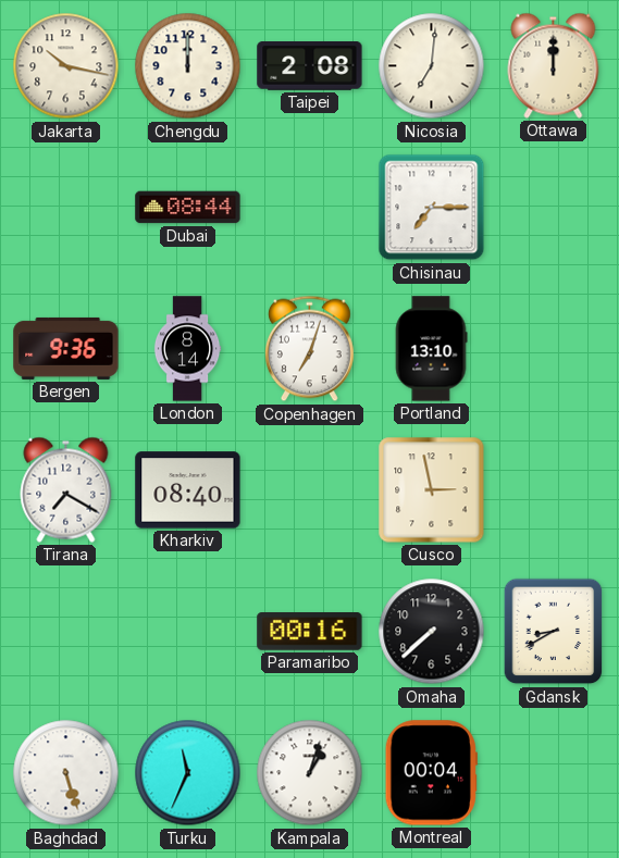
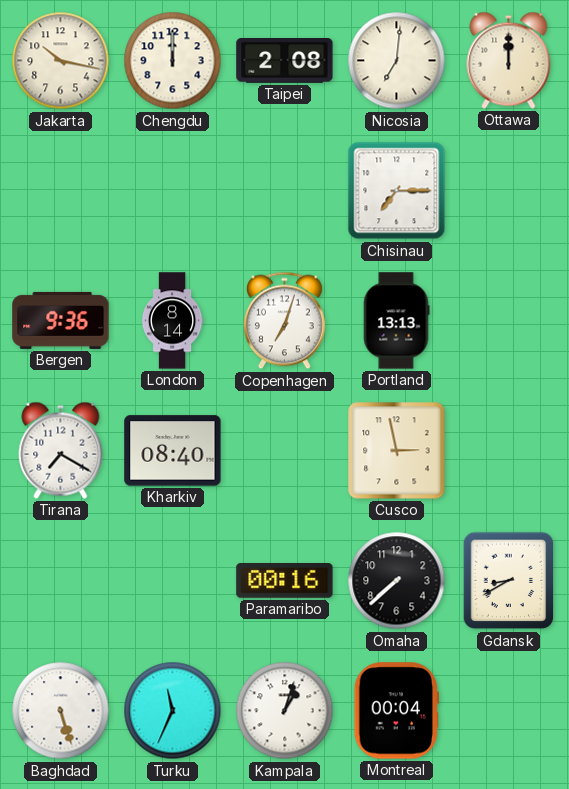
Dubai: 08:44 -> none
Portland: 13:10 -> 13:13
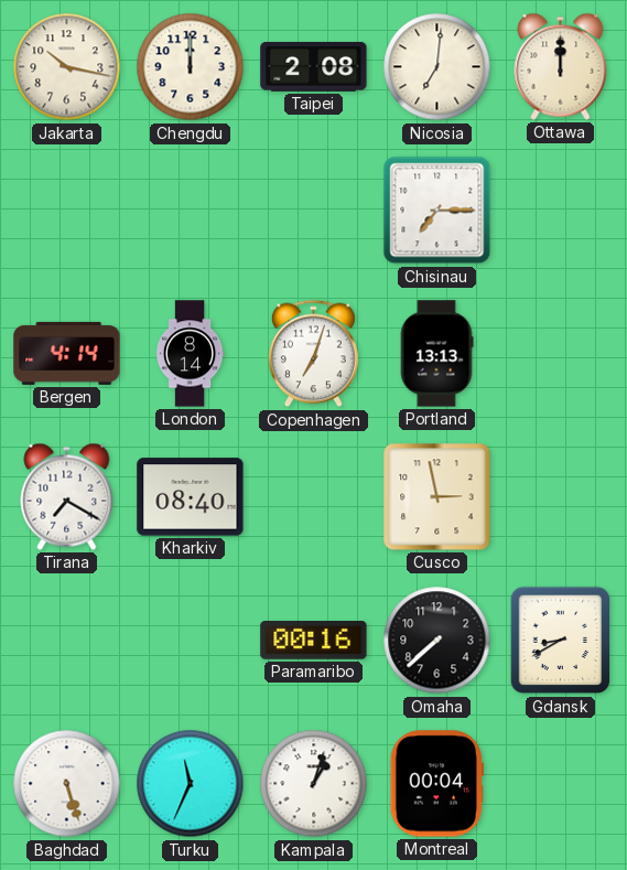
Bergen: 9:36 -> 4:14
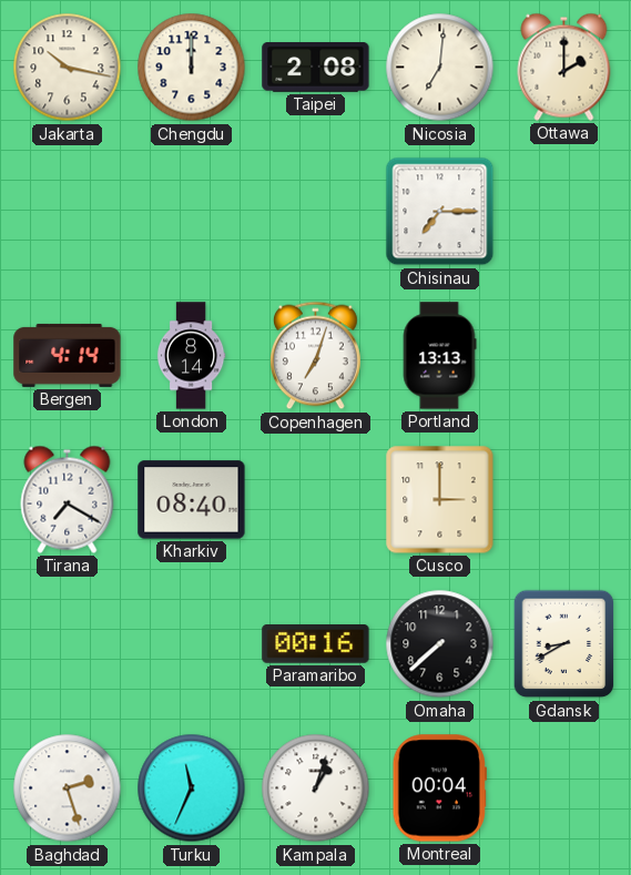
Ottawa: 12:00 -> 2:00
Cusco: 2:58 -> 3:00
Baghdad: 5:27 -> 2:27
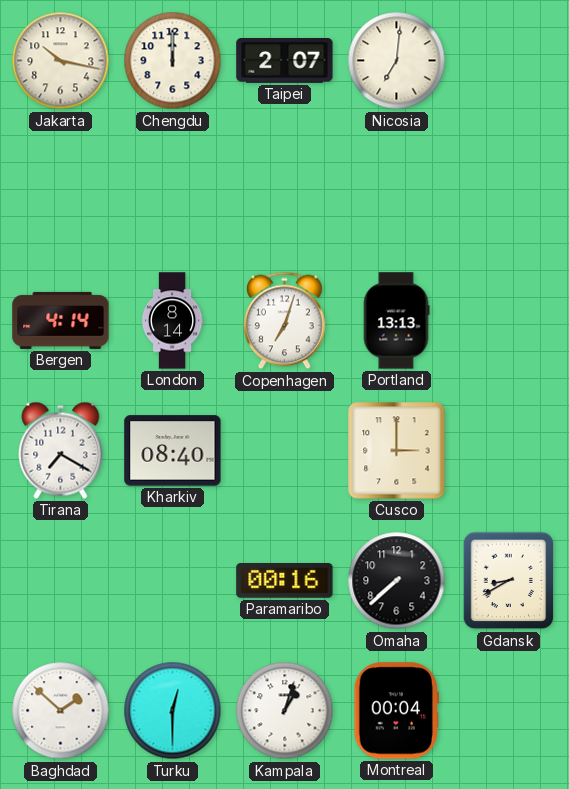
Taipei: 2:08 -> 2:07
Ottawa: 2:00 -> none
Chisinau: 7:15 -> none
Baghdad: 2:27 -> 1:52
Turku: 11:34 -> 12:30
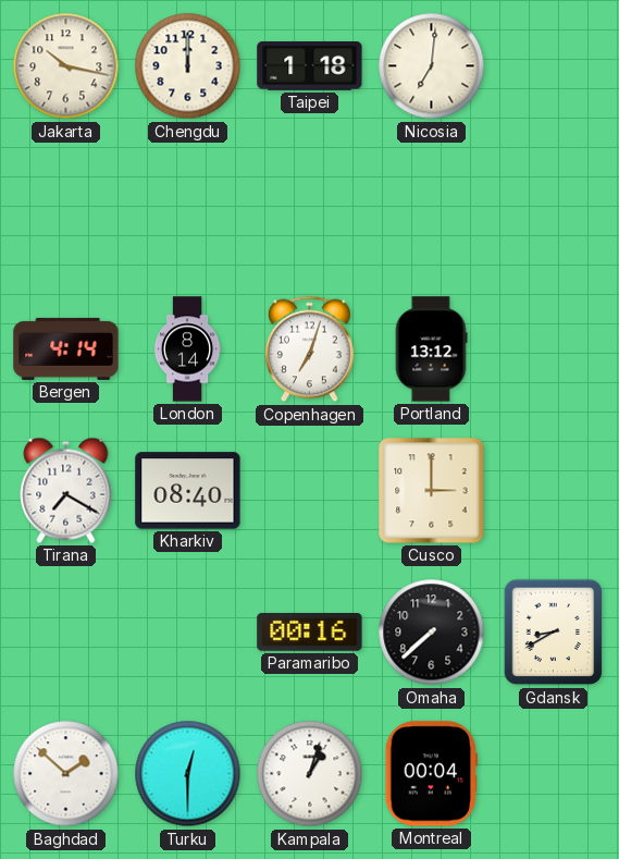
Taipei: 2:07 -> 1:18
Portland: 13:13 -> 13:12
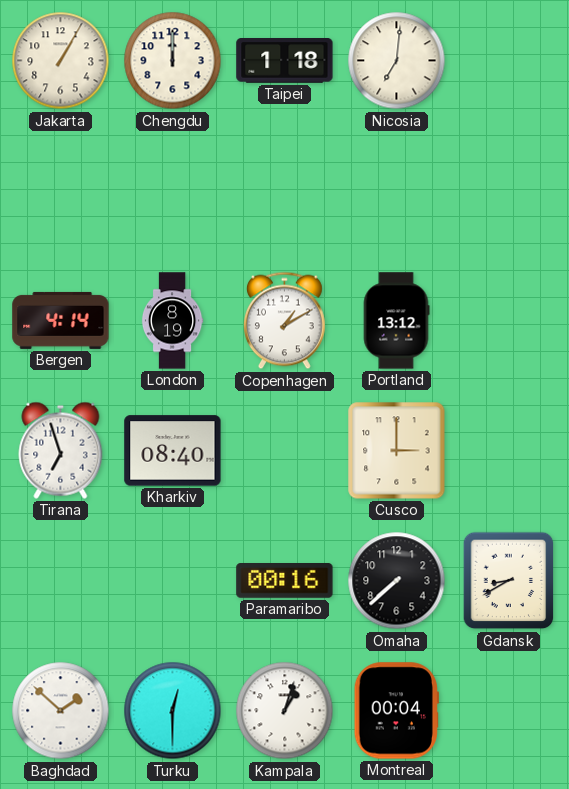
Jakarta: 10:17 -> 1:05
London: 8:14 -> 8:19
Copenhagen: 7:03 -> 1:10
Tirana: 7:20 -> 6:57
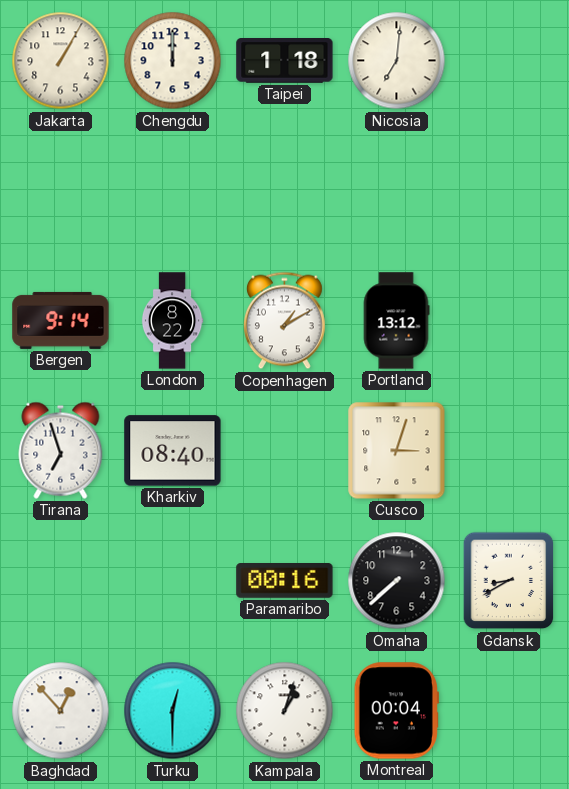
Bergen: 4:14 -> 9:14
London: 8:19 -> 8:22
Cusco: 3:00 -> 3:03
Baghdad: 1:52 -> 12:53
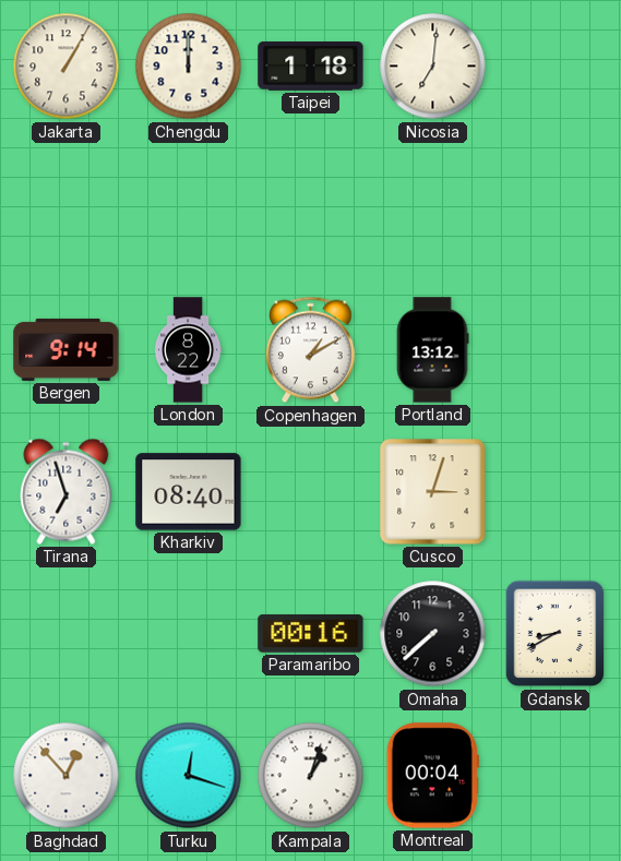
Turku: 12:30 -> 12:18
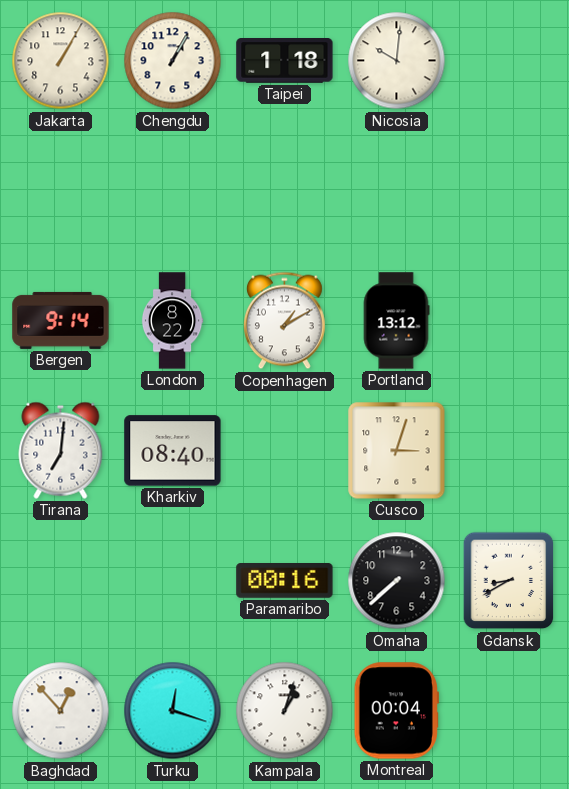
Chengdu: 12:00 -> 1:05
Nicosia: 7:01 -> 10:01
Tirana: 6:57 -> 7:01
